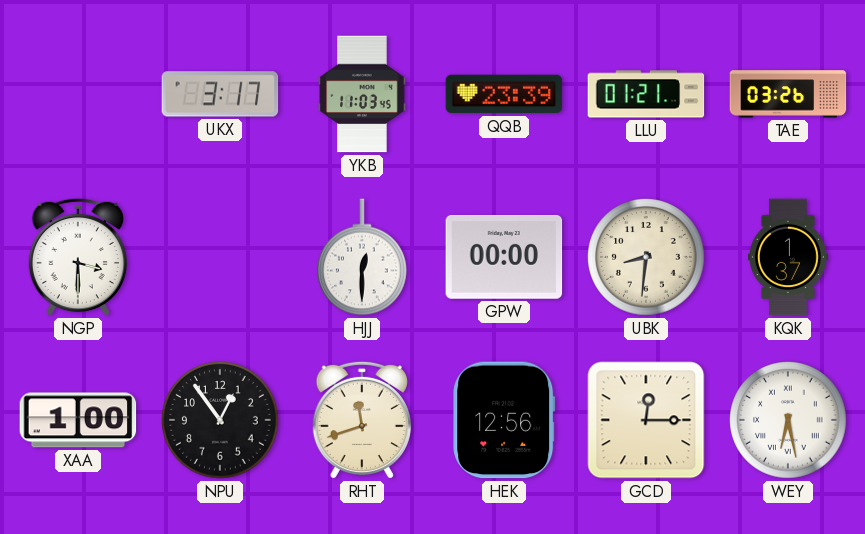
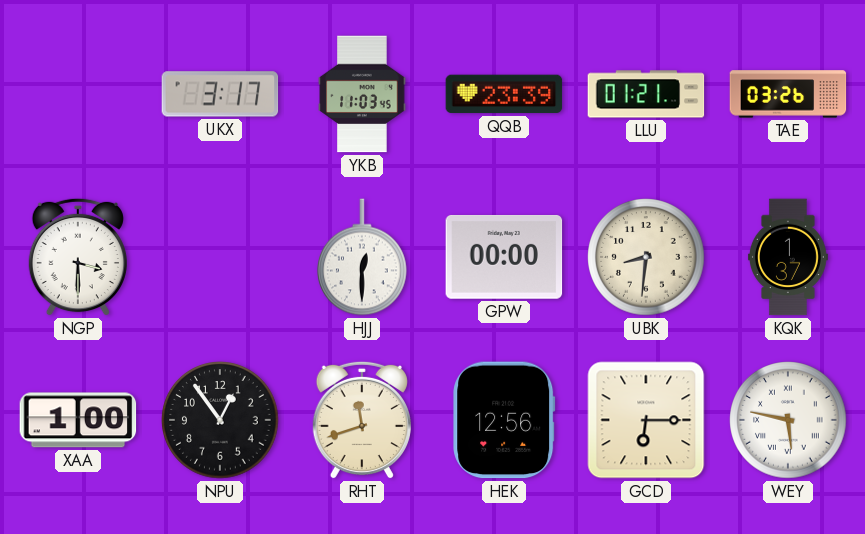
GCD: 12:15 -> 6:15
WEY: 6:28 -> 5:47
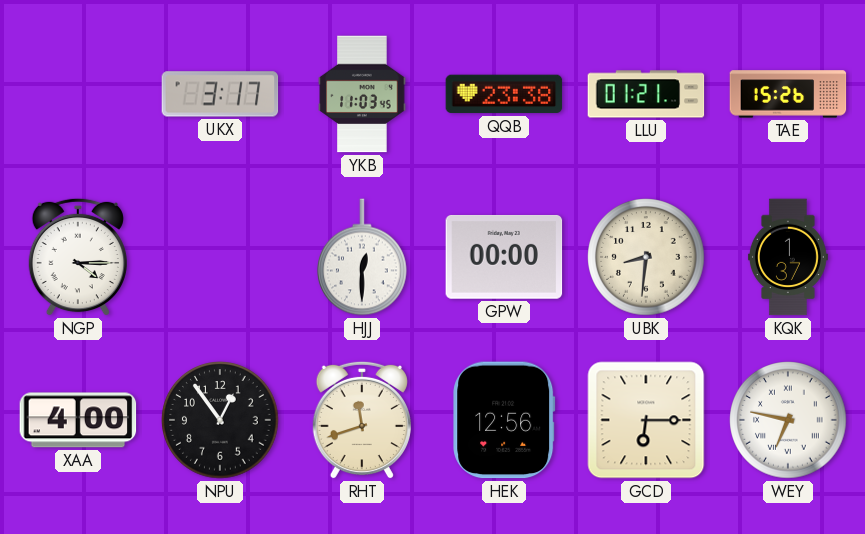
QQB: 23:39 -> 23:38
TAE: 03:26 -> 15:26
NGP: 3:30 -> 4:15
XAA: 1:00 -> 4:00
WEY: 5:47 -> 6:47
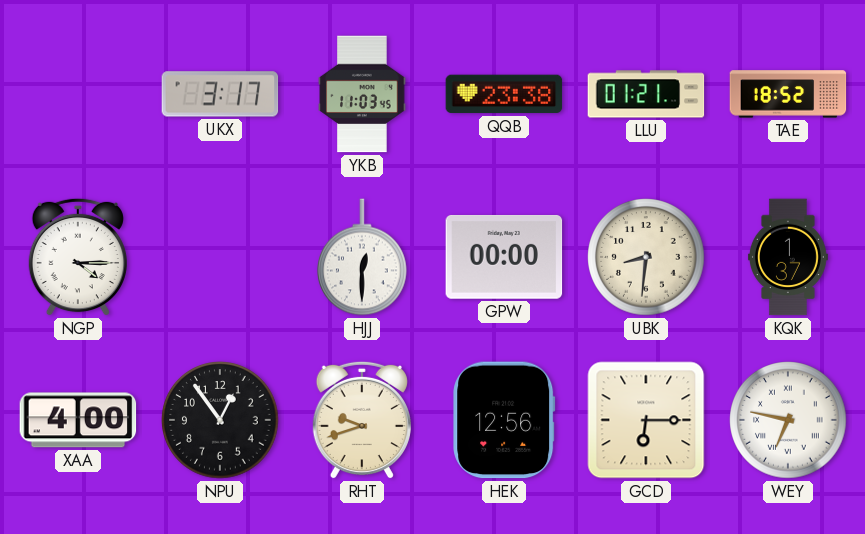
TAE: 15:26 -> 18:52
RHT: 11:42 -> 9:42
